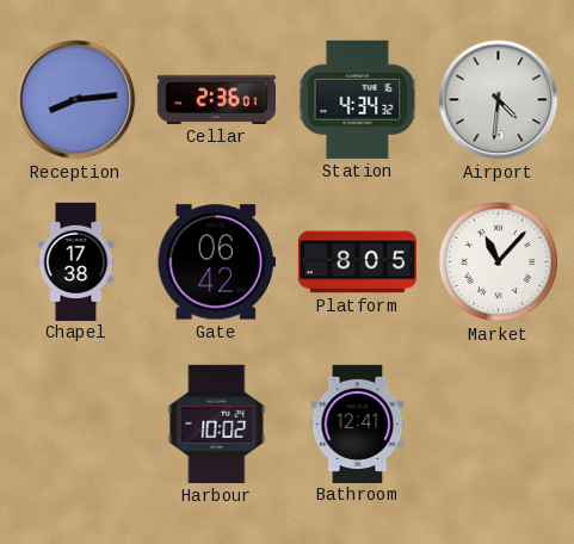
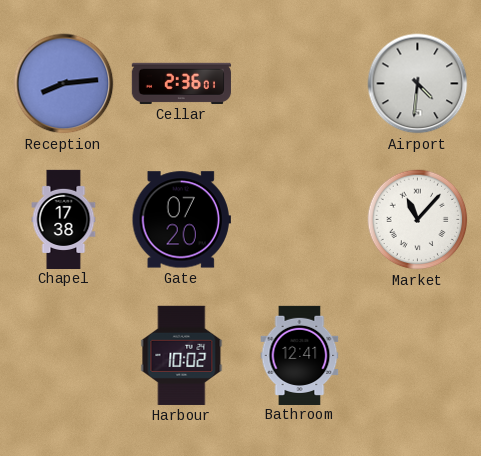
Station: 4:34 -> none
Gate: 06:42 -> 07:20
Platform: 8:05 -> none
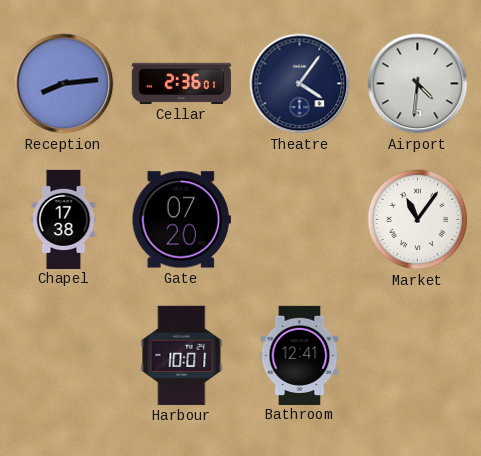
Theatre: none -> 4:06
Market: 11:07 -> 11:06
Harbour: 10:02 -> 10:01
